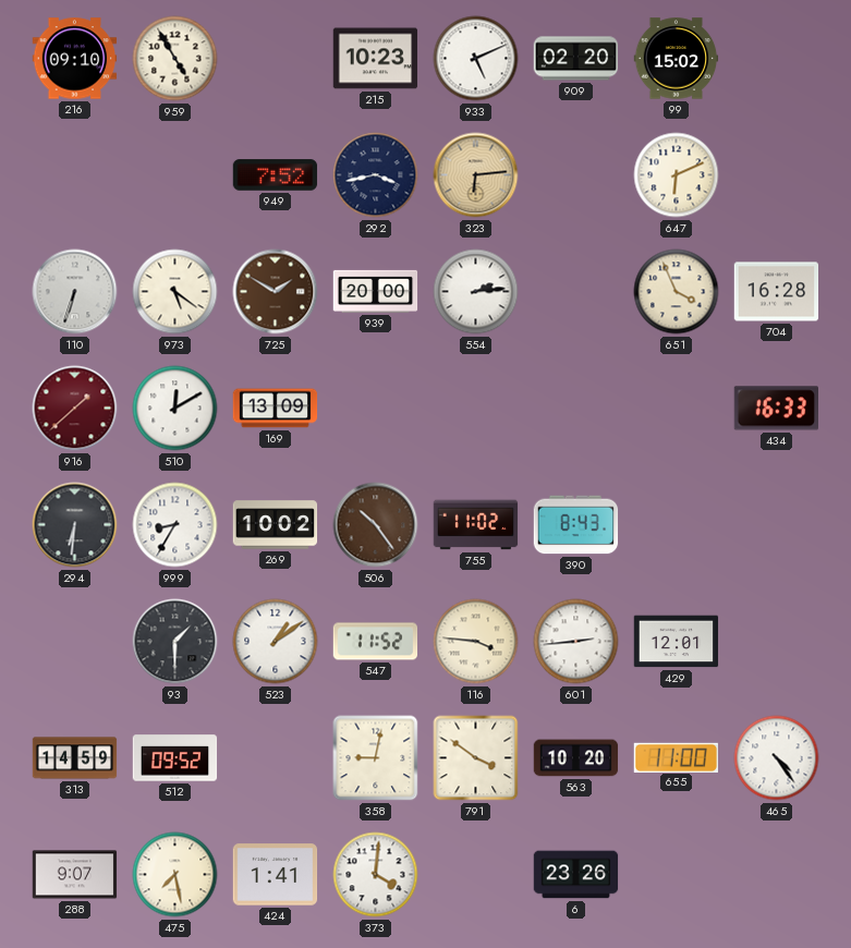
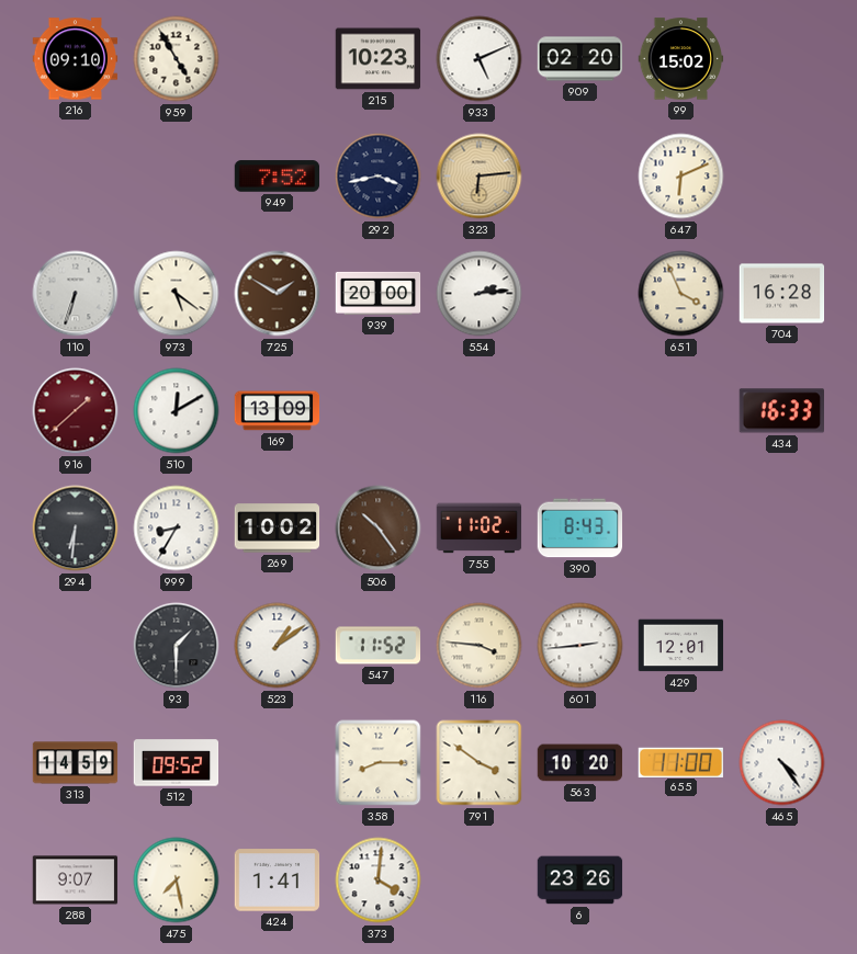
358: 9:02 -> 8:15
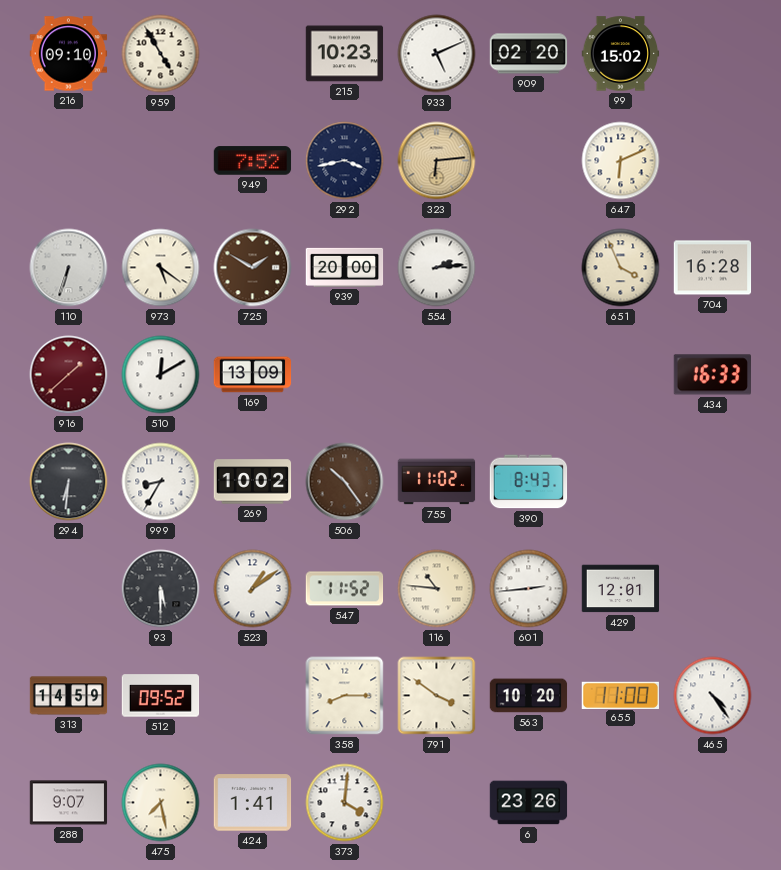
93: 1:30 -> 5:30
116: 3:46 -> 10:46
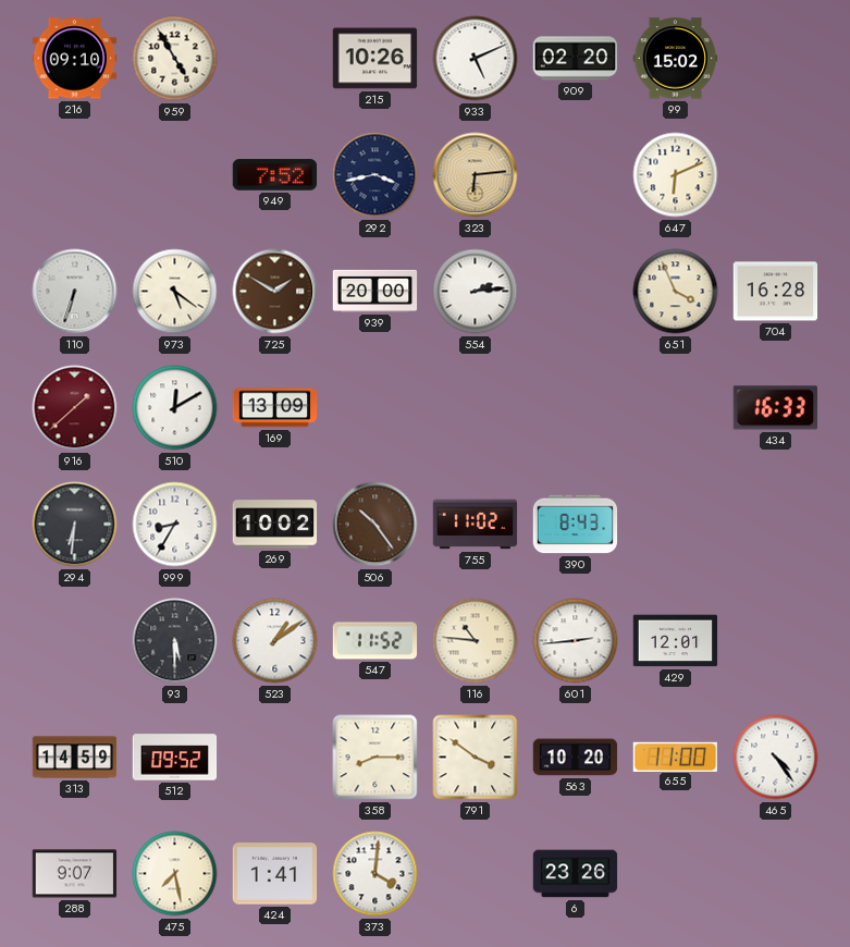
215: 10:23 -> 10:26
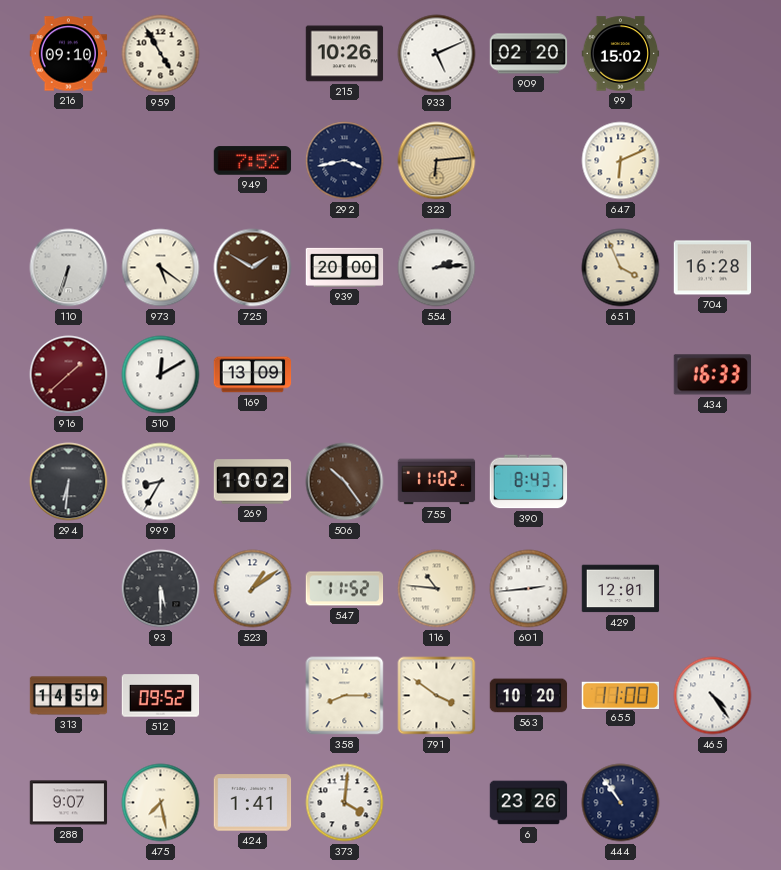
444: none -> 10:54
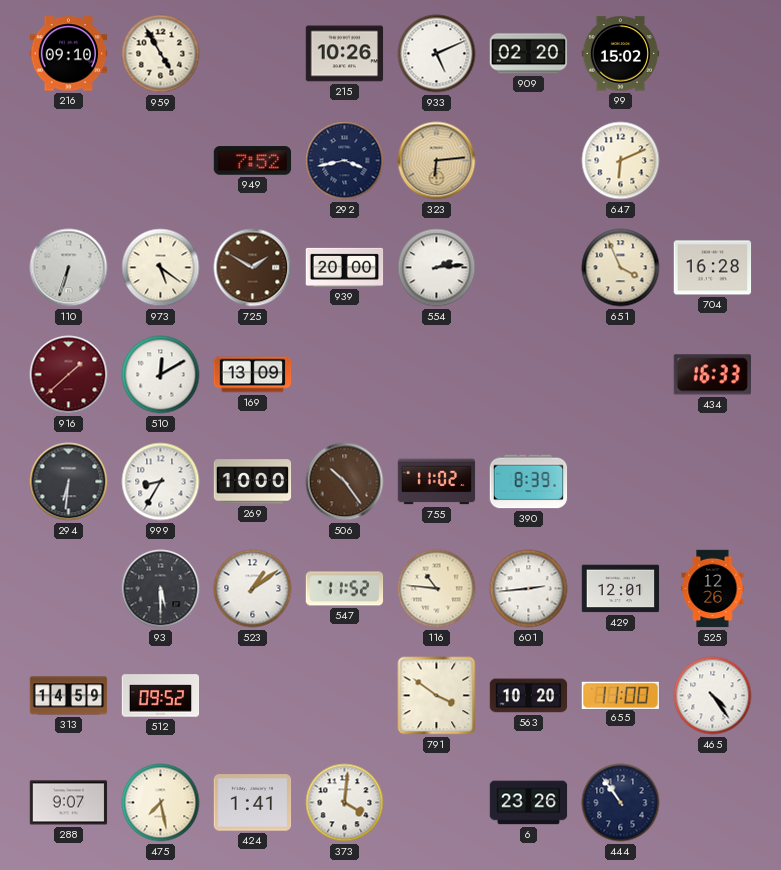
269: 10:02 -> 10:00
390: 8:43 -> 8:39
525: none -> 12:26
358: 8:15 -> none
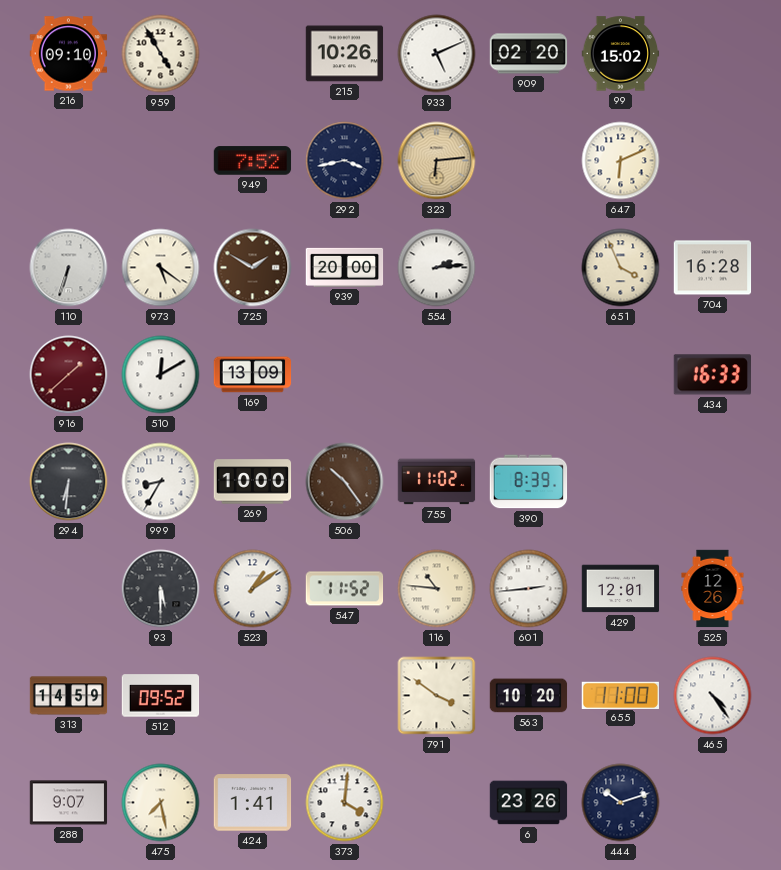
444: 10:54 -> 10:12
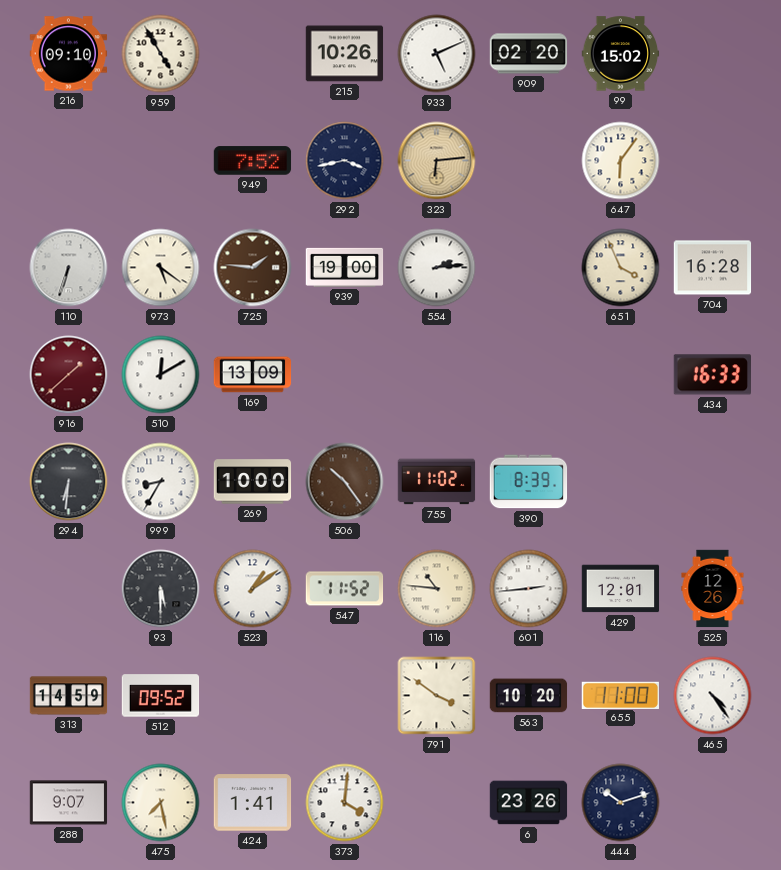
647: 6:11 -> 6:06
725: 1:50 -> 1:46
939: 20:00 -> 19:00
